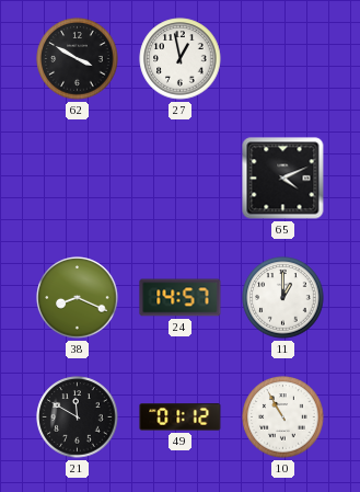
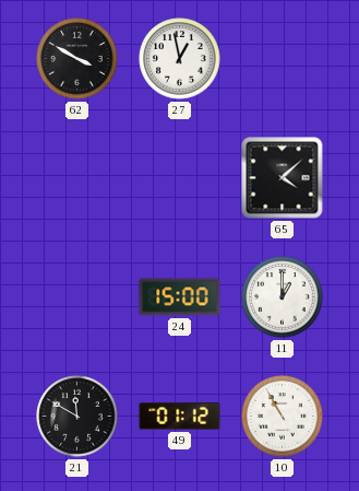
65: 4:11 -> 4:08
38: 8:19 -> none
24: 14:57 -> 15:00
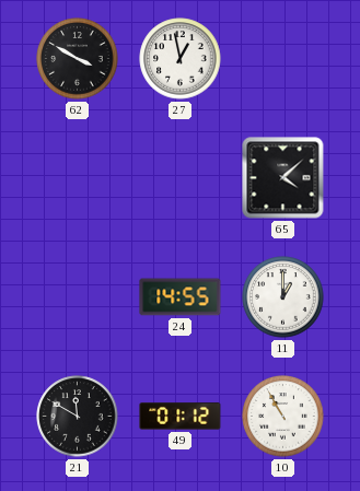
24: 15:00 -> 14:55
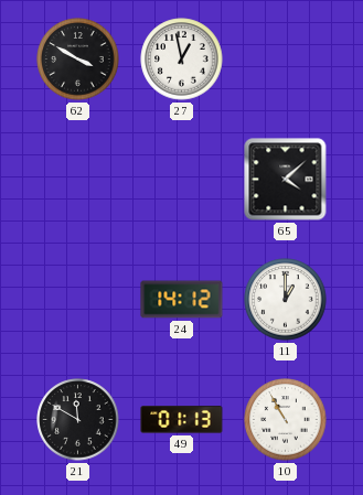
24: 14:55 -> 14:12
49: 01:12 -> 01:13
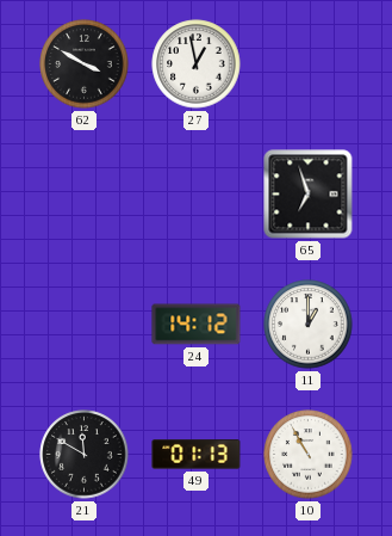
65: 4:08 -> 6:57
